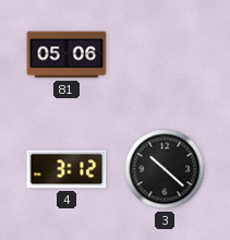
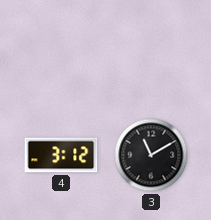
81: 05:06 -> none
3: 10:22 -> 11:10
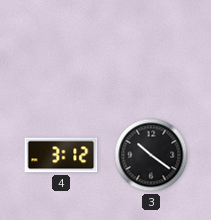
3: 11:10 -> 10:21
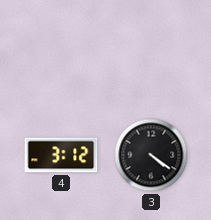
3: 10:21 -> 4:21
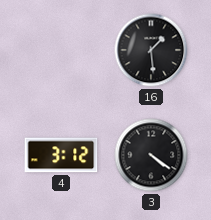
16: none -> 1:29
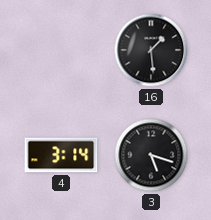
4: 3:12 -> 3:14
3: 4:21 -> 5:18
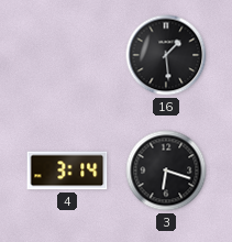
3: 5:18 -> 6:18
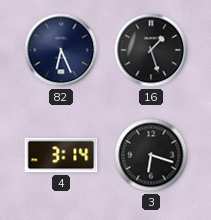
82: none -> 6:26
16: 1:29 -> 1:27
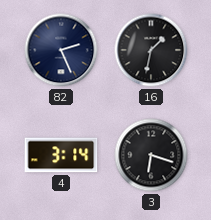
82: 6:26 -> 2:26
16: 1:27 -> 1:32
